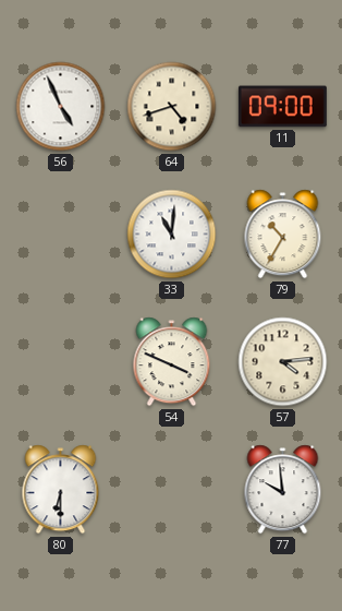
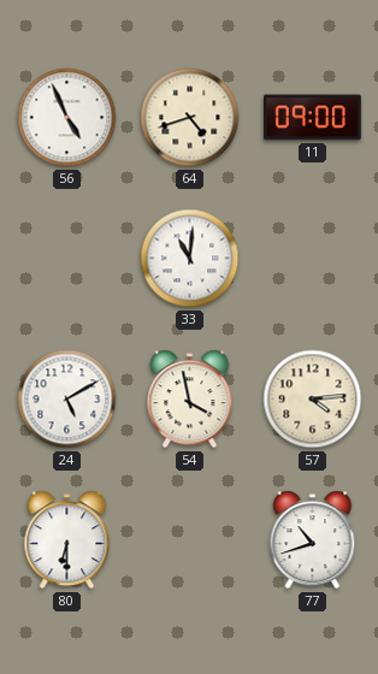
79: 10:35 -> none
24: none -> 5:10
54: 3:49 -> 3:58
77: 9:59 -> 10:42
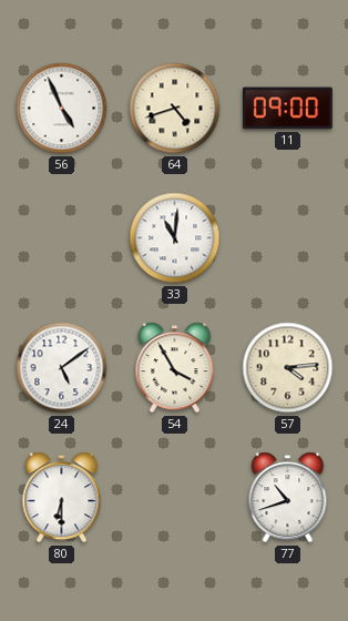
24: 5:10 -> 5:09
54: 3:58 -> 3:55
